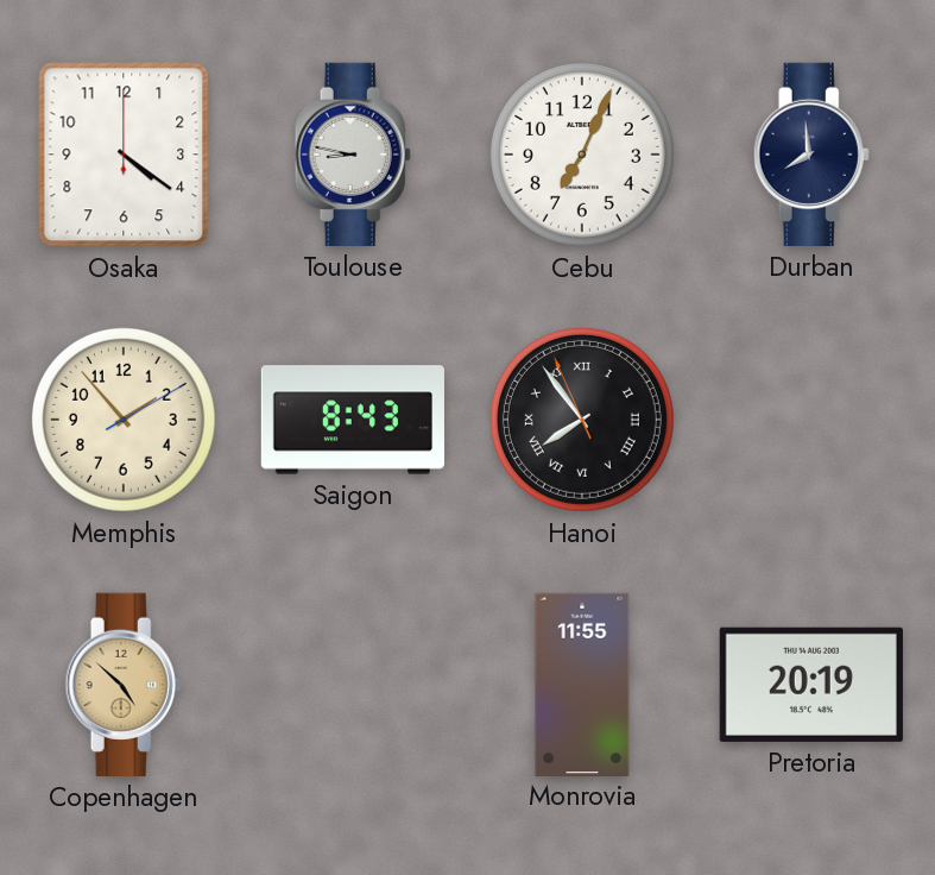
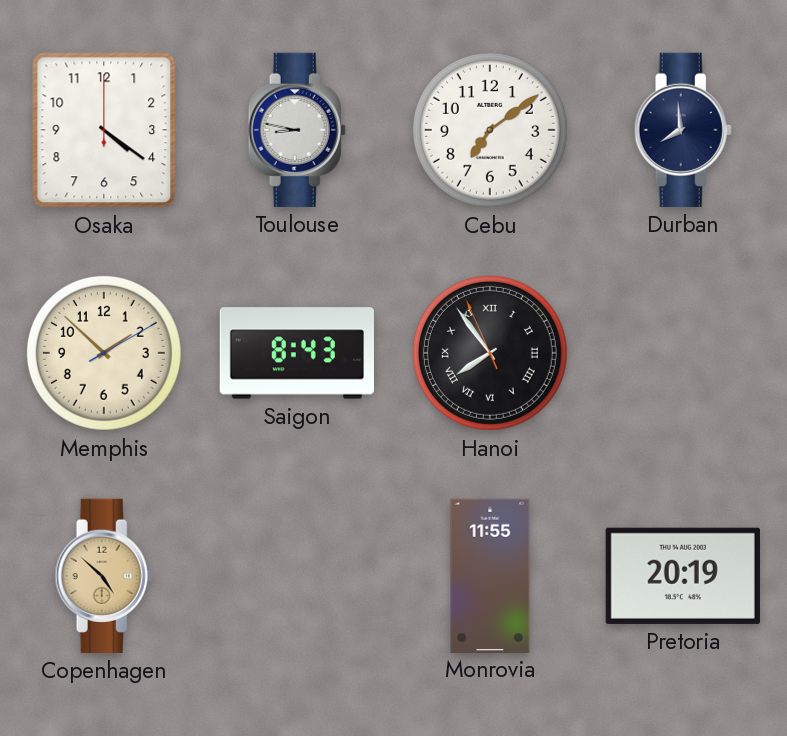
Cebu: 7:04 -> 7:09
Memphis: 1:53 -> 1:52
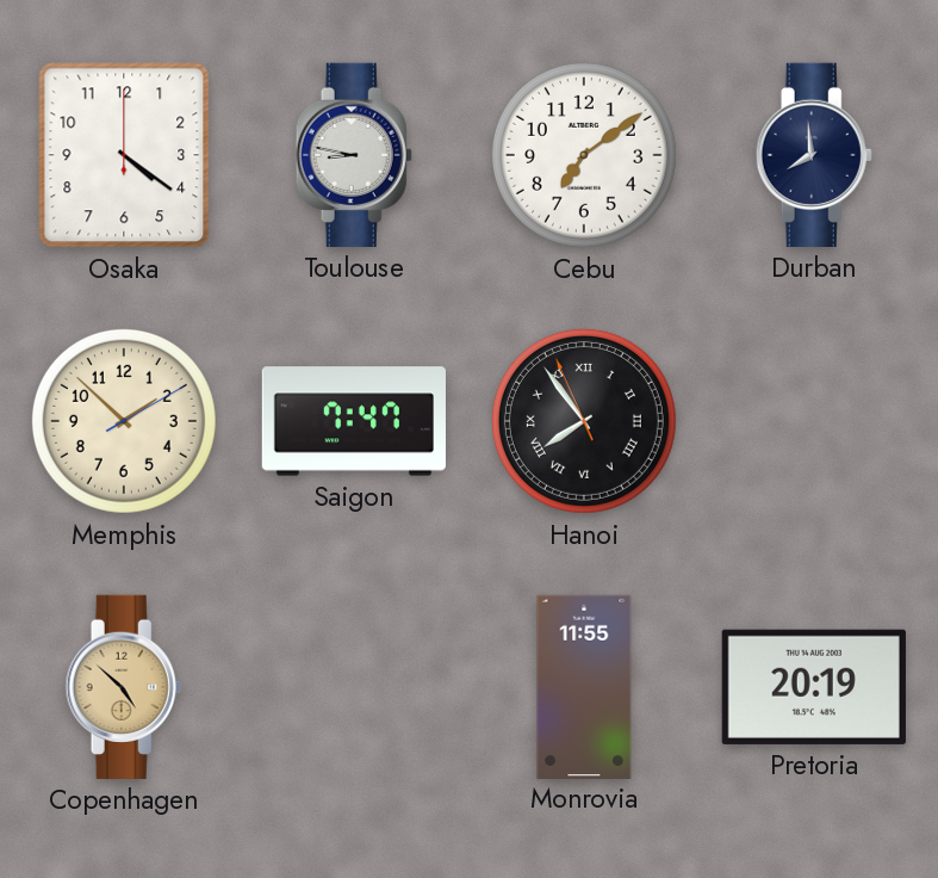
Saigon: 8:43 -> 7:47
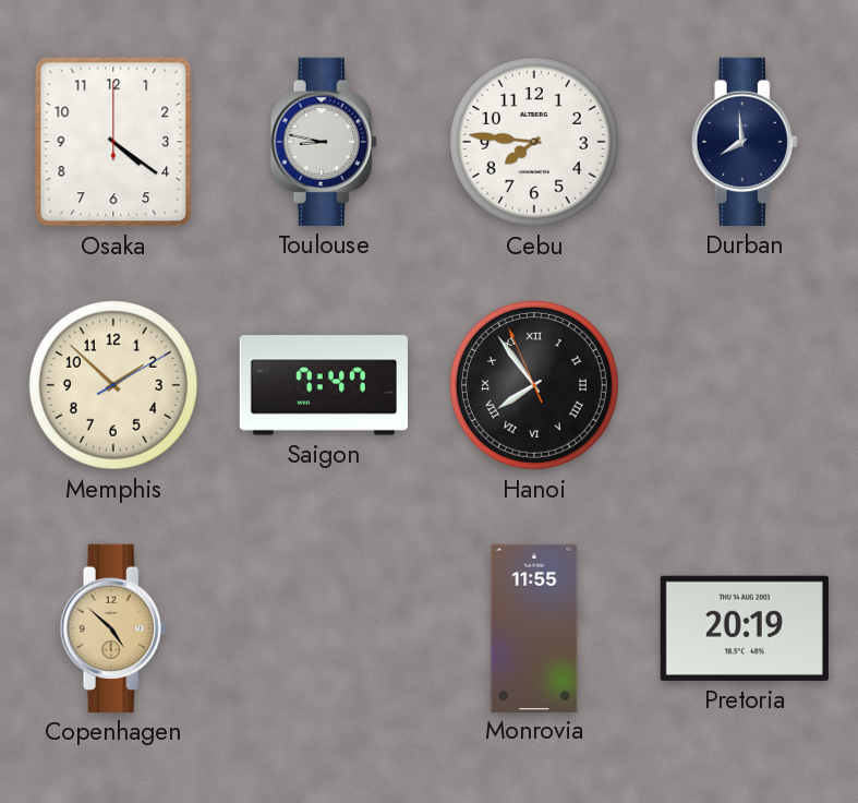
Cebu: 7:09 -> 7:46
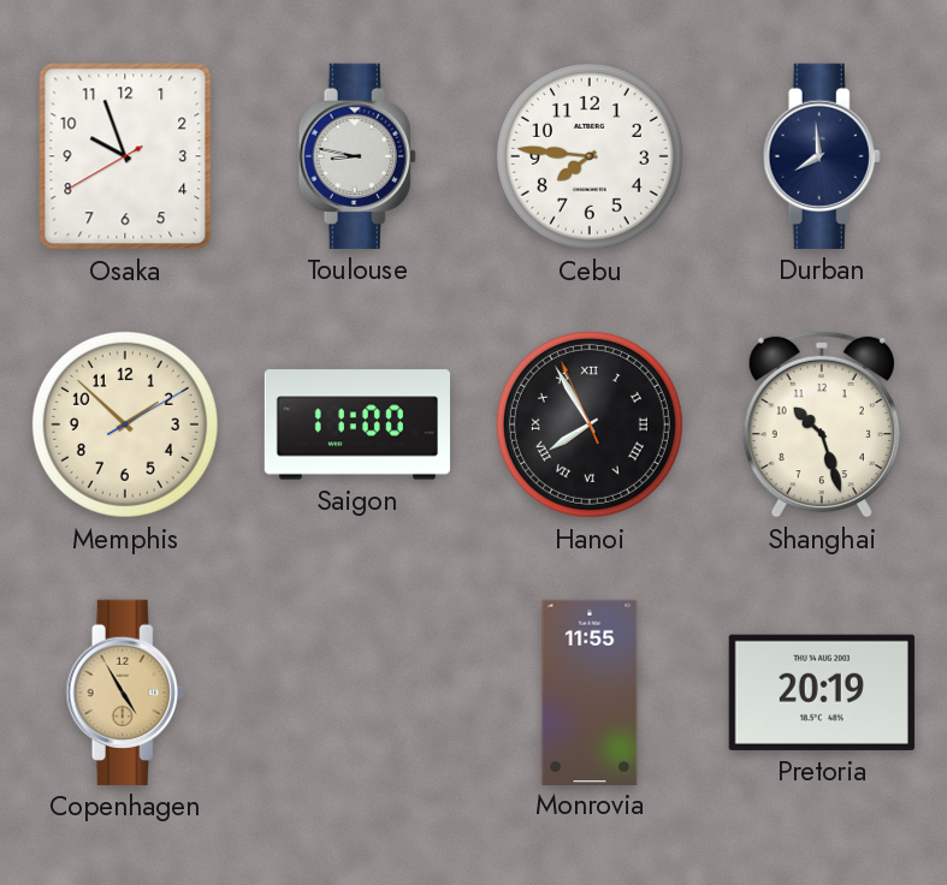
Osaka: 4:21 -> 9:56
Saigon: 7:47 -> 11:00
Hanoi: 7:53 -> 7:54
Shanghai: none -> 10:27
Copenhagen: 4:52 -> 4:55
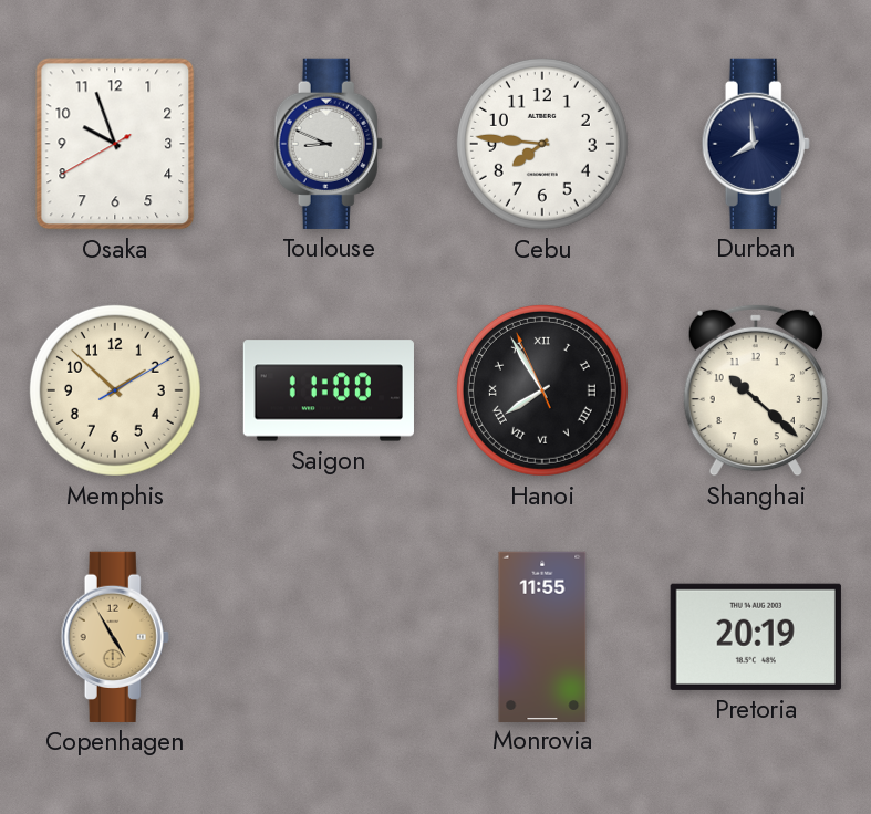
Toulouse: 8:47 -> 8:49
Shanghai: 10:27 -> 10:22
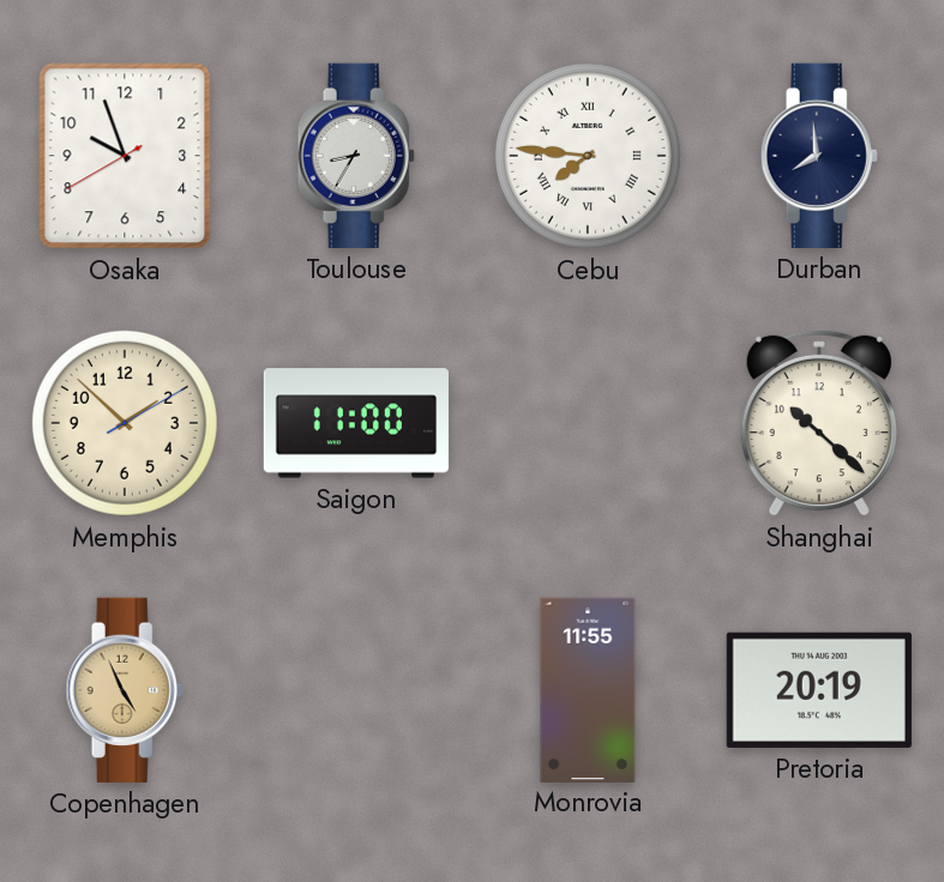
Toulouse: 8:49 -> 8:35
Cebu numerals: Arabic -> Roman
Hanoi: 7:54 -> none
Copenhagen: 4:55 -> 4:56
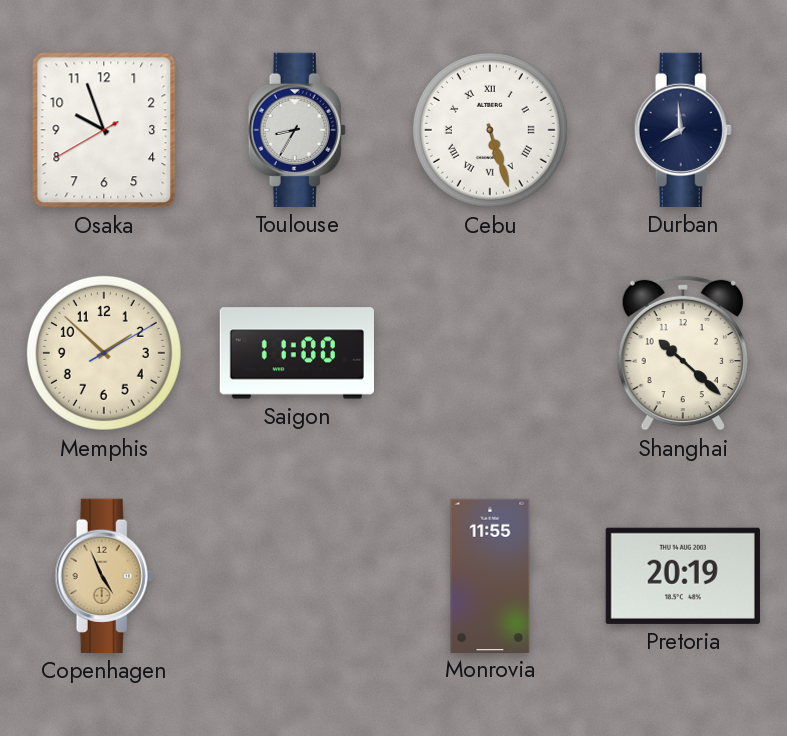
Cebu: 7:46 -> 5:27
